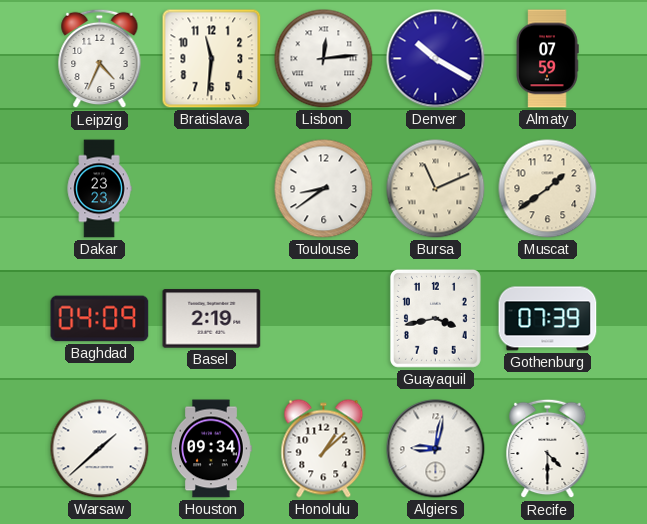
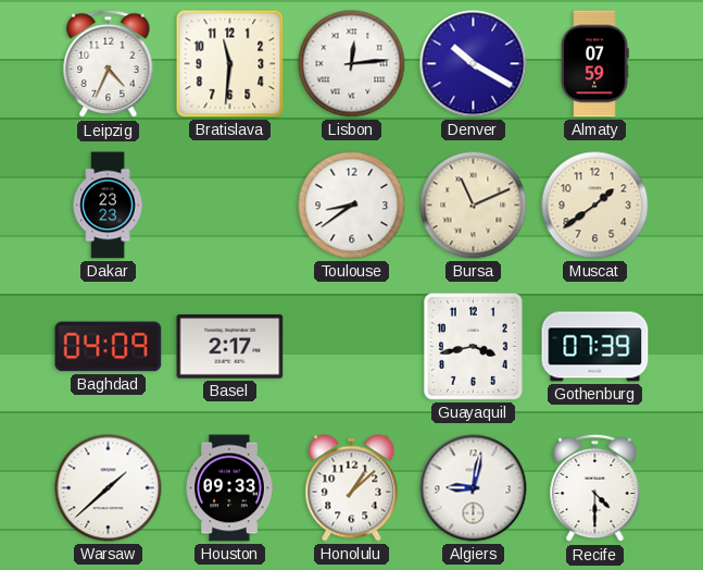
Basel: 2:19 -> 2:17
Houston: 09:34 -> 09:33
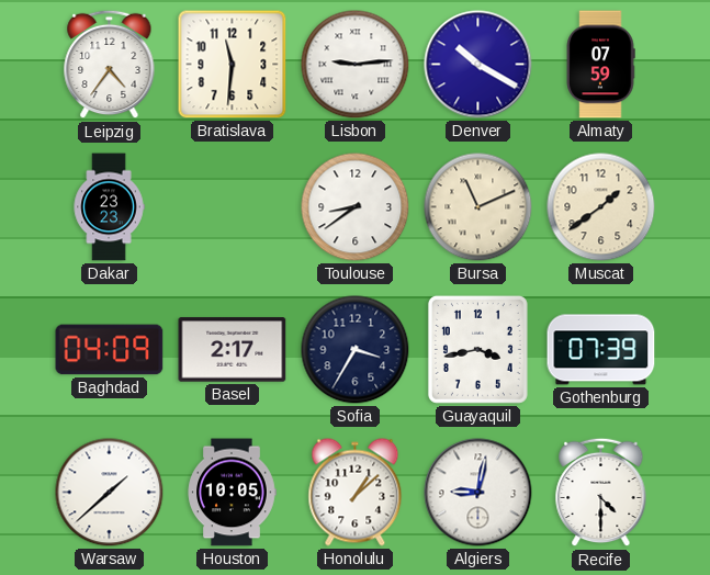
Leipzig: 4:34 -> 4:36
Lisbon: 12:14 -> 9:14
Sofia: none -> 3:35
Houston: 09:33 -> 10:05
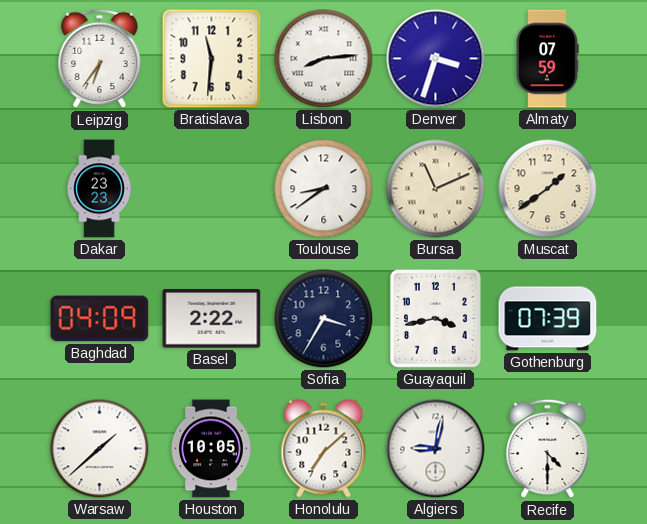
Leipzig: 4:36 -> 6:36
Lisbon: 9:14 -> 8:14
Denver: 10:20 -> 3:33
Basel: 2:17 -> 2:22
Honolulu: 1:08 -> 7:08
